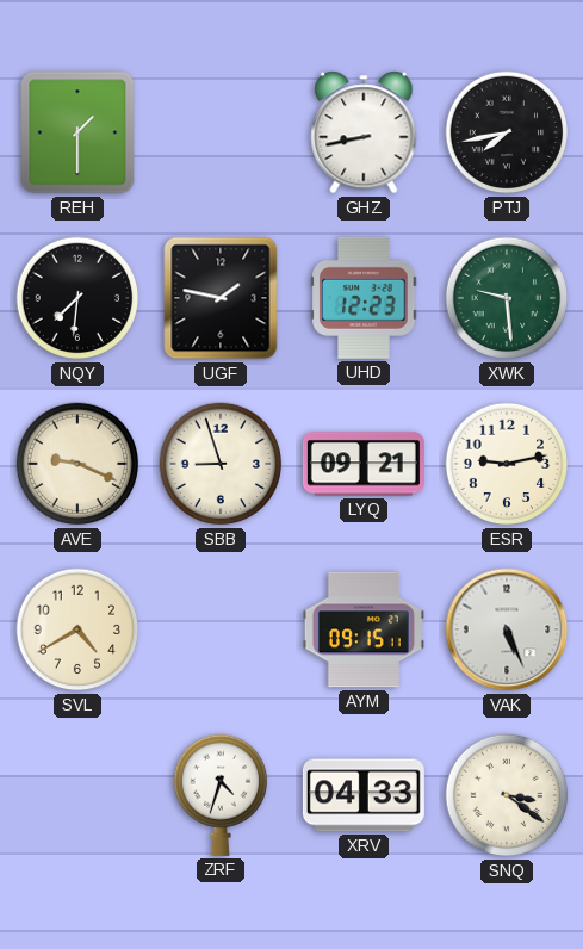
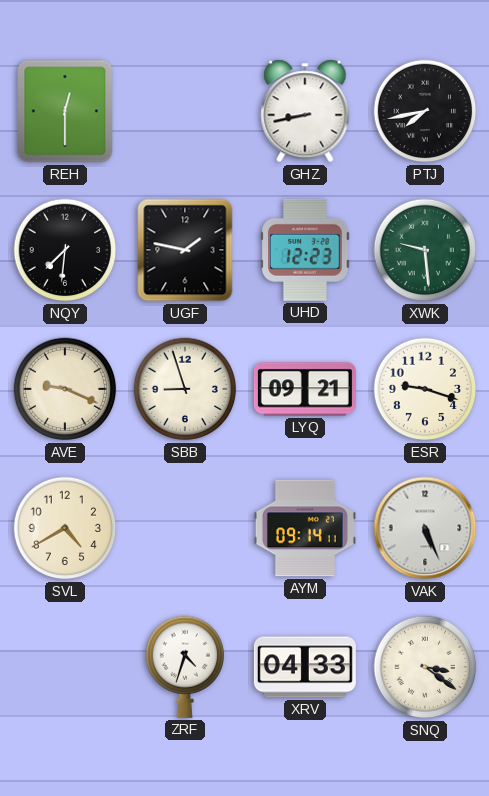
REH: 1:30 -> 12:30
ESR: 9:13 -> 9:18
AYM: 09:15 -> 09:14
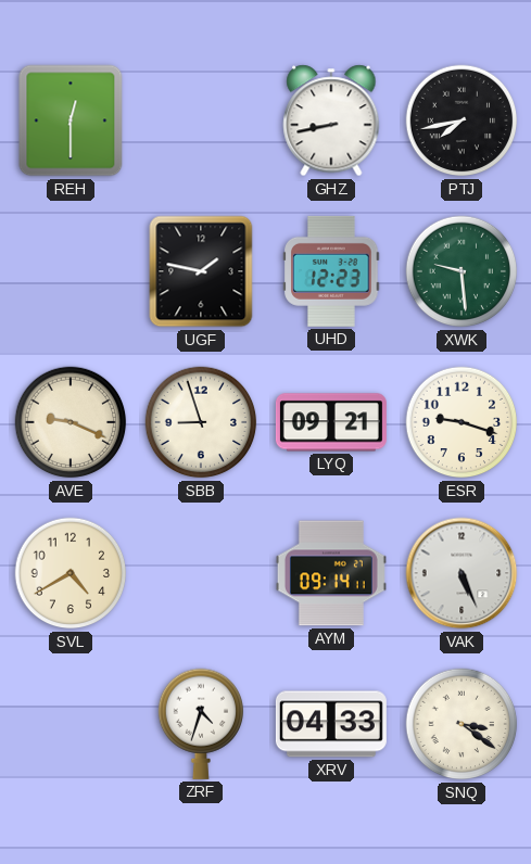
NQY: 7:31 -> none
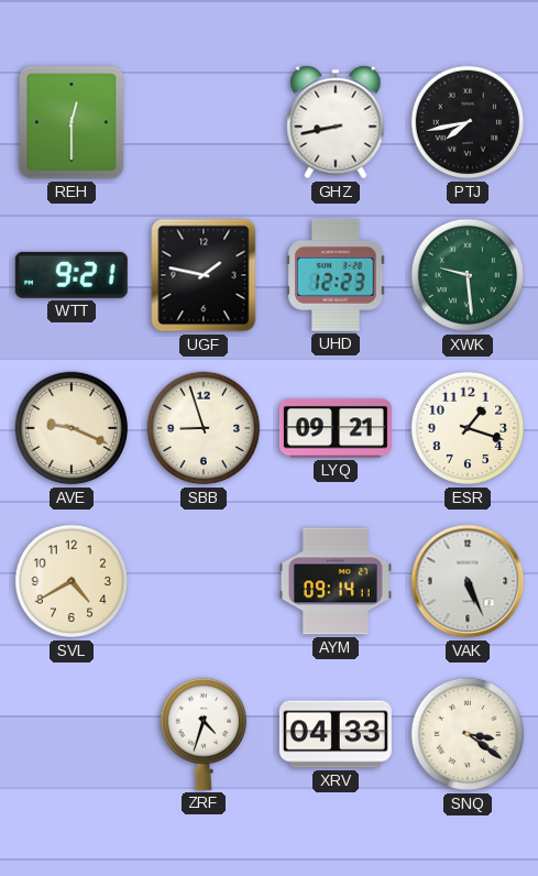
WTT: none -> 9:21
ESR: 9:18 -> 1:18
